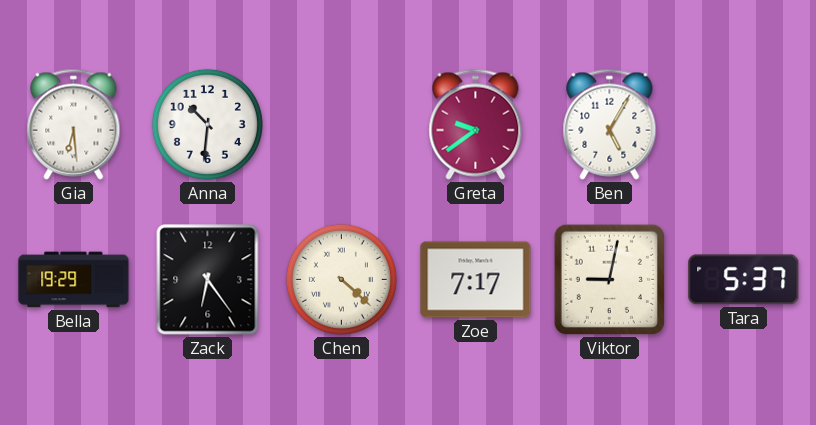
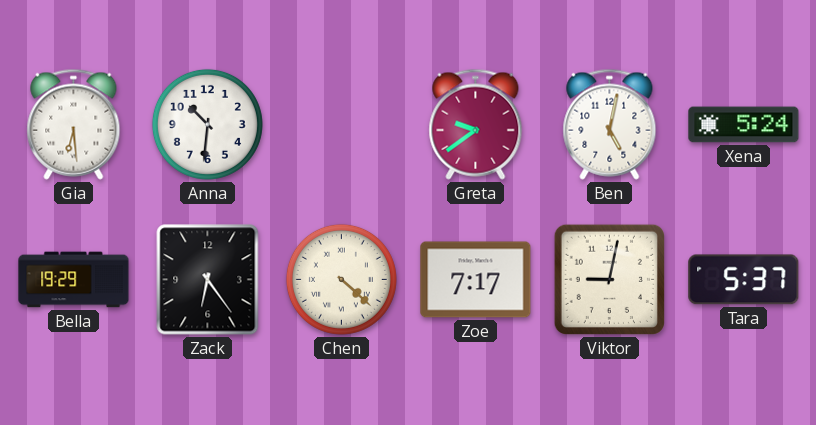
Ben: 5:05 -> 5:02
Xena: none -> 5:24
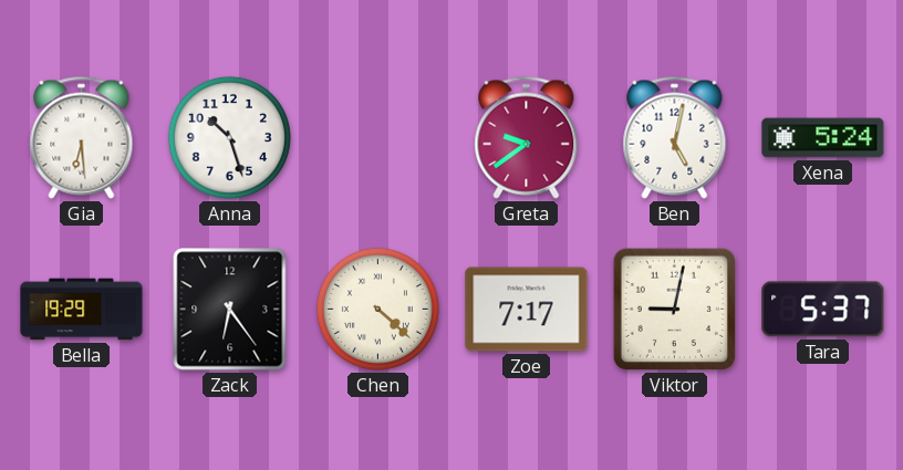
Anna: 10:31 -> 10:27
